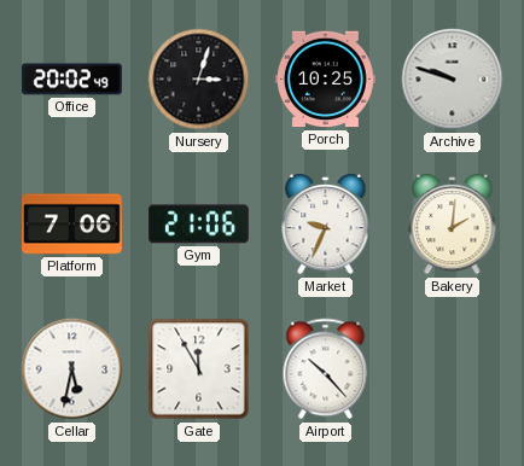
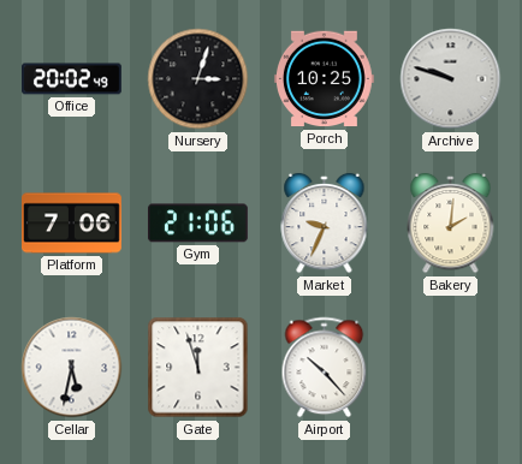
Gate: 11:55 -> 11:57
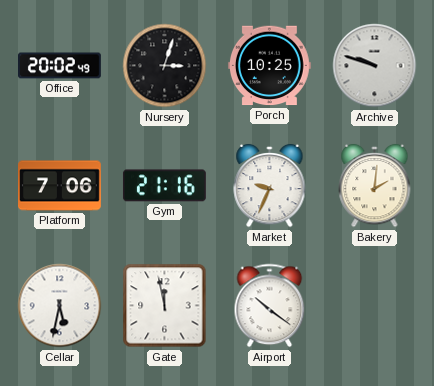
Gym: 21:06 -> 21:16
Gate: 11:57 -> 11:58
Airport: 10:23 -> 10:21
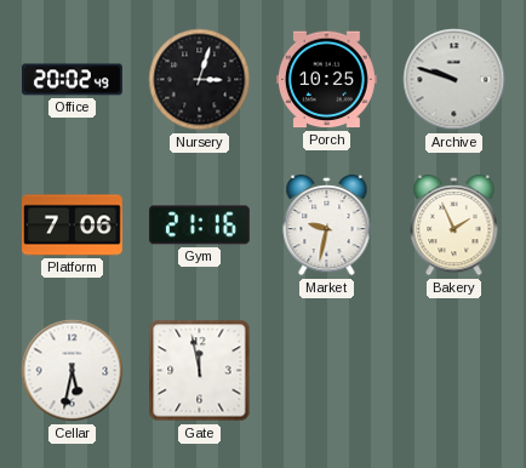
Market: 9:34 -> 9:32
Bakery: 2:01 -> 1:56
Airport: 10:21 -> none
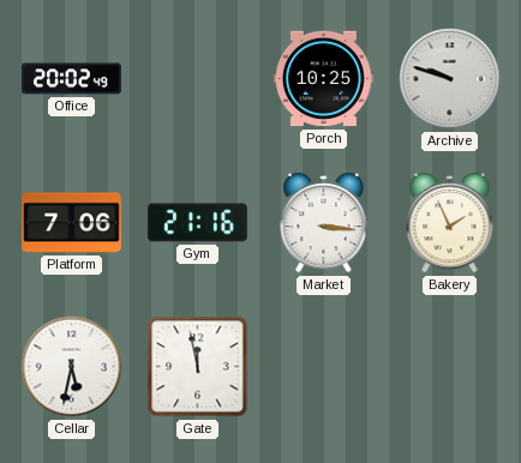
Nursery: 3:03 -> none
Market: 9:32 -> 3:16
